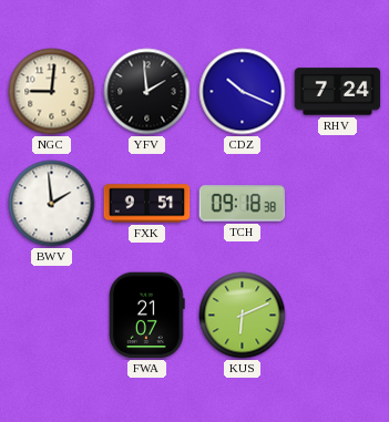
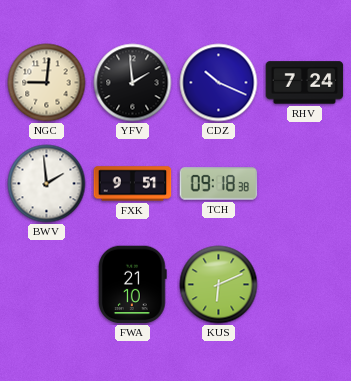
FWA: 21:07 -> 21:10
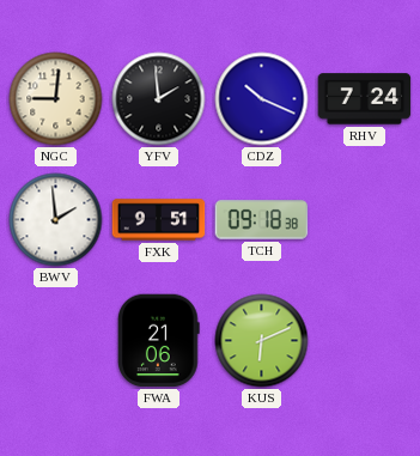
FWA: 21:10 -> 21:06
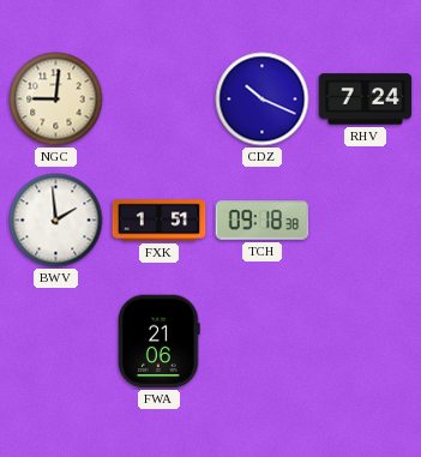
YFV: 1:59 -> none
FXK: 9:51 -> 1:51
KUS: 6:11 -> none
